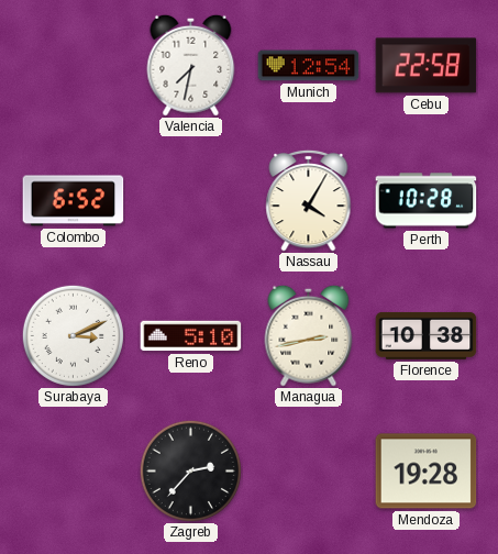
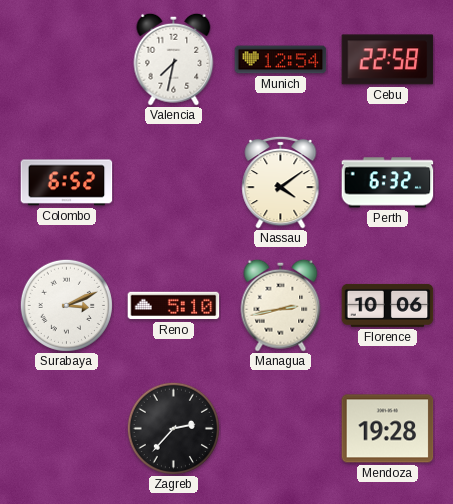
Nassau: 4:05 -> 4:09
Perth: 10:28 -> 6:32
Florence: 10:38 -> 10:06
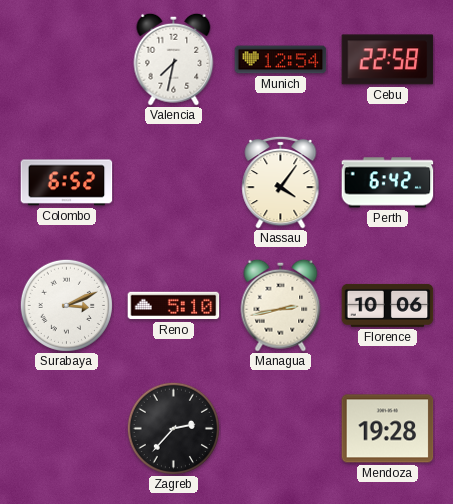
Nassau: 4:09 -> 4:06
Perth: 6:32 -> 6:42
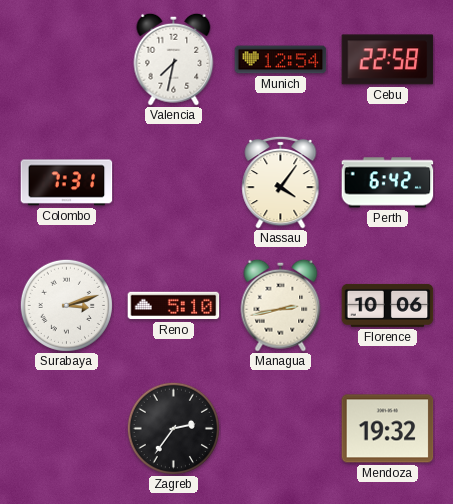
Colombo: 6:52 -> 7:31
Surabaya: 3:11 -> 3:12
Zagreb: 2:37 -> 2:36
Mendoza: 19:28 -> 19:32
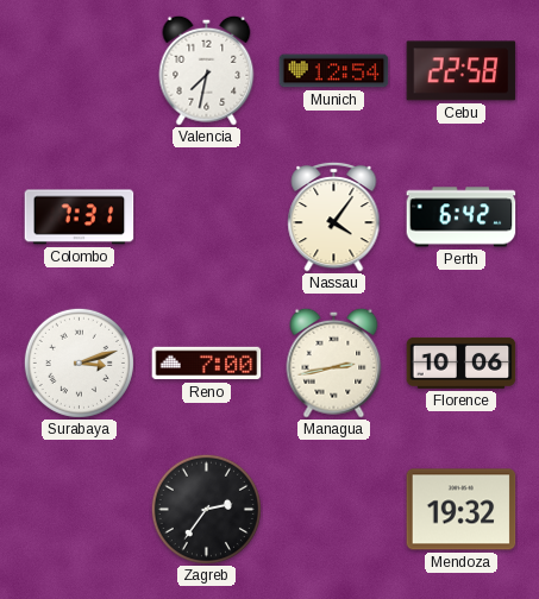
Reno: 5:10 -> 7:00
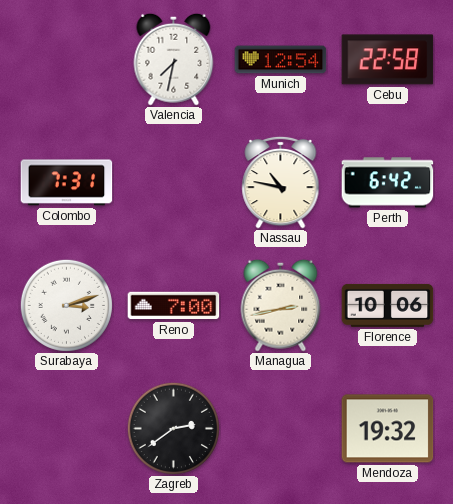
Nassau: 4:06 -> 10:47
Zagreb: 2:36 -> 2:39
